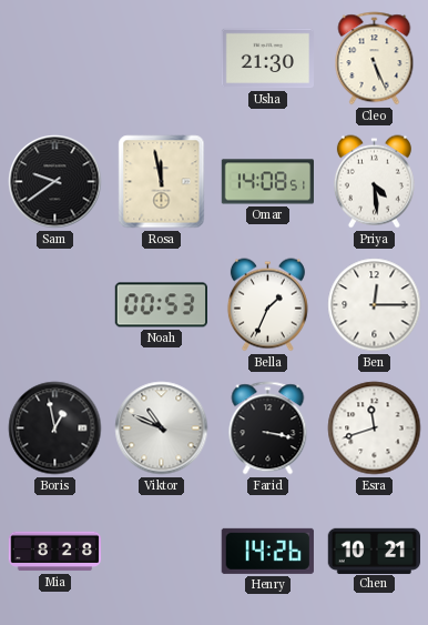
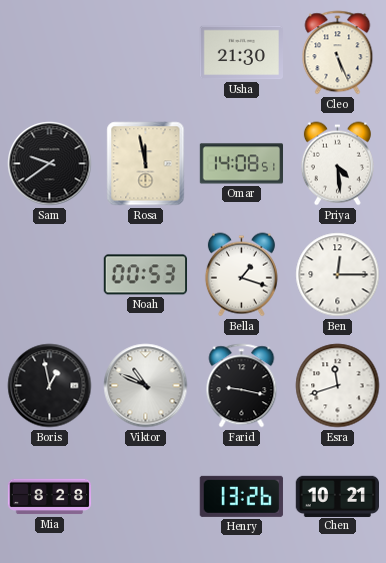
Bella: 1:34 -> 1:18
Farid: 3:17 -> 9:17
Henry: 14:26 -> 13:26
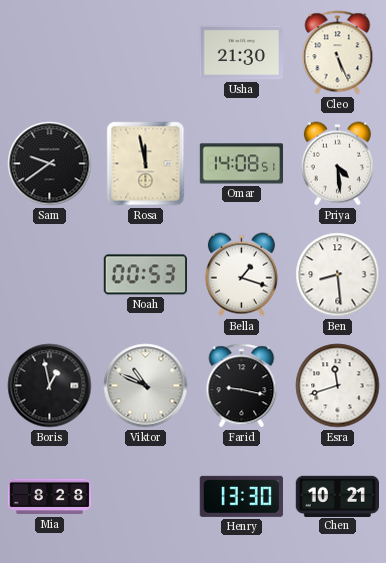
Ben: 12:15 -> 8:29
Henry: 13:26 -> 13:30
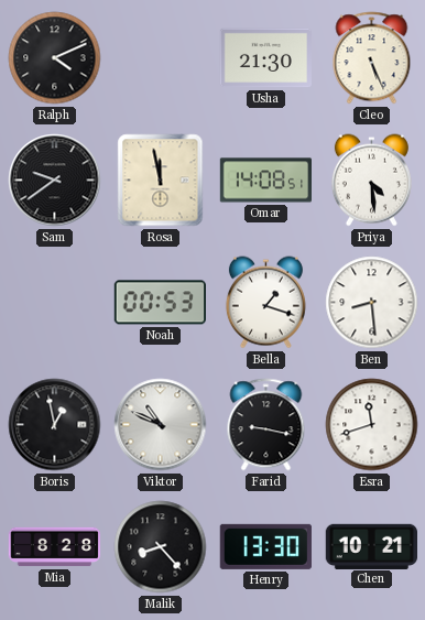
Ralph: none -> 4:11
Malik: none -> 8:23
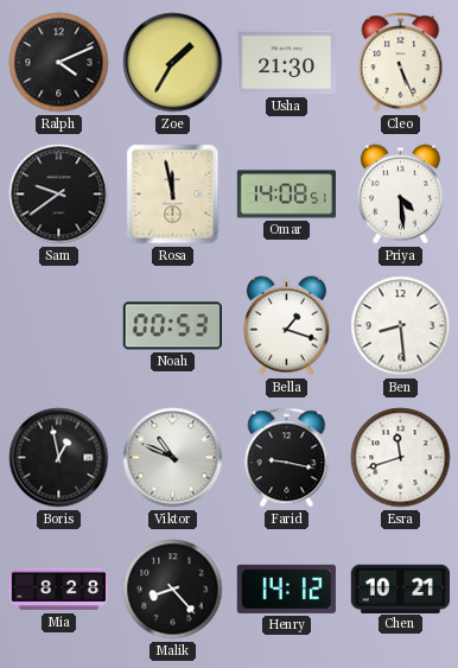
Zoe: none -> 1:35
Henry: 13:30 -> 14:12
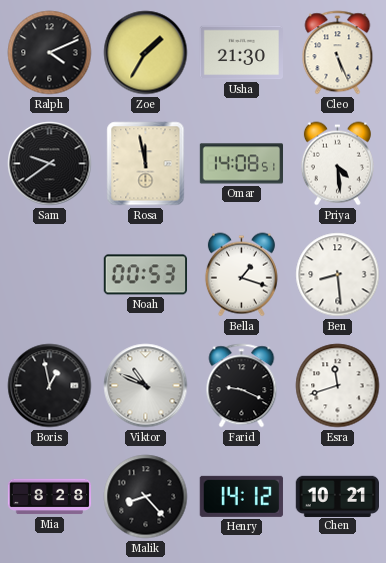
Farid: 9:17 -> 9:19
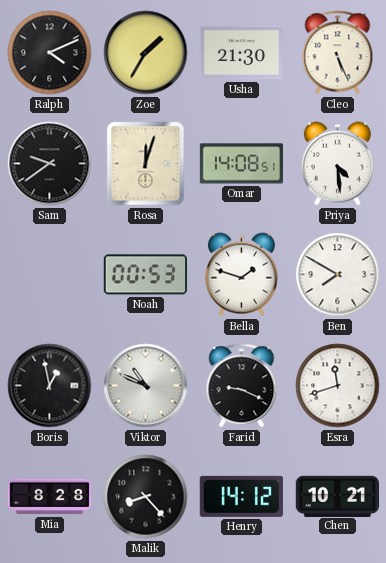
Rosa: 11:58 -> 12:03
Bella: 1:18 -> 1:48
Ben: 8:29 -> 7:50
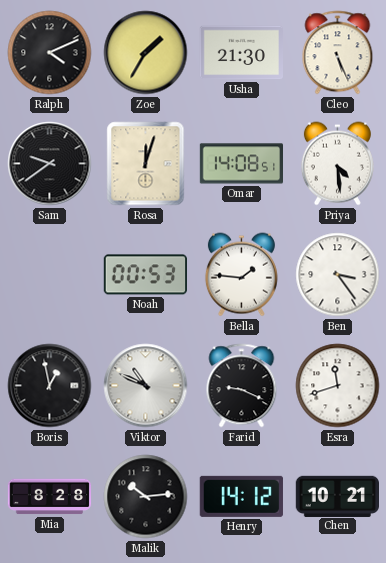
Bella: 1:48 -> 1:46
Ben: 7:50 -> 3:24
Malik: 8:23 -> 10:14
